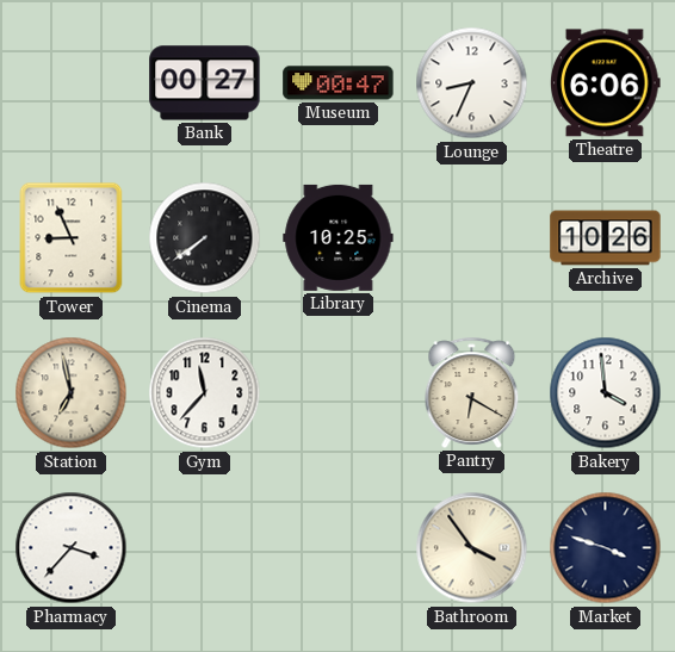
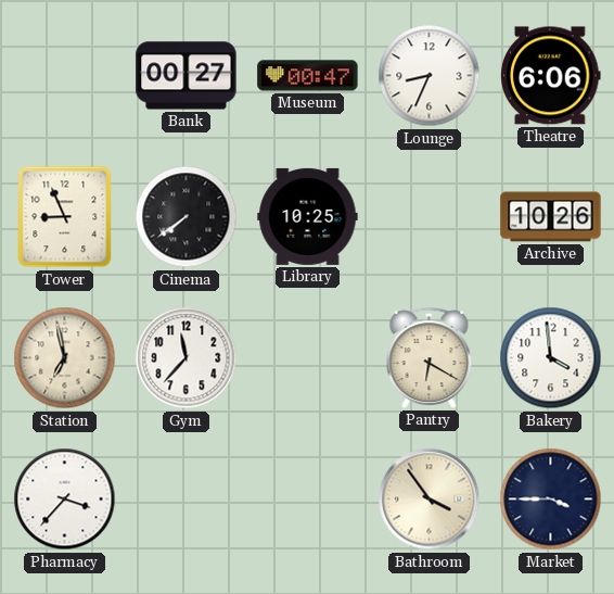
Market: 3:48 -> 3:45
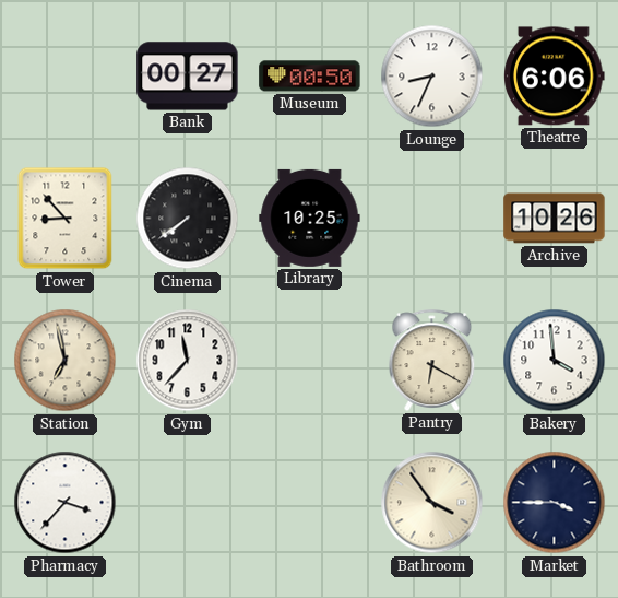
Museum: 00:47 -> 00:50
Tower: 8:56 -> 8:53
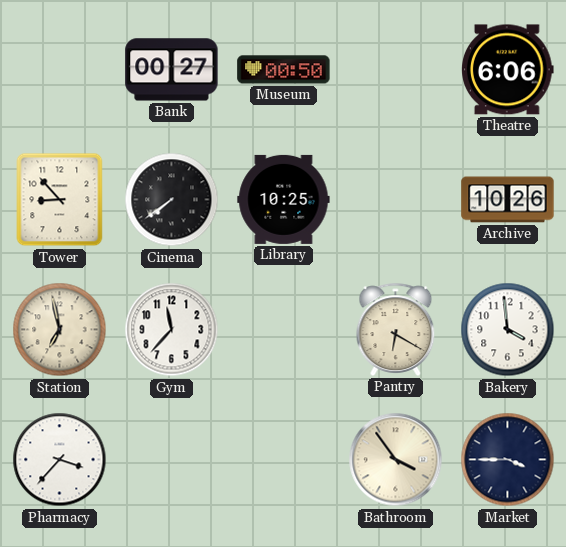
Lounge: 8:34 -> none
